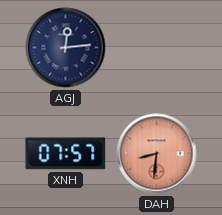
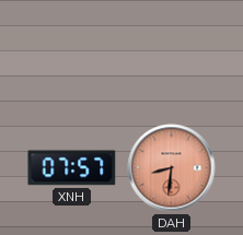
AGJ: 12:14 -> none
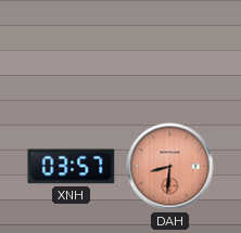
XNH: 07:57 -> 03:57
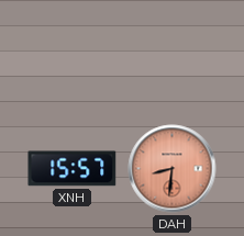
XNH: 03:57 -> 15:57
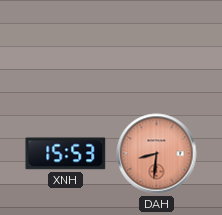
XNH: 15:57 -> 15:53
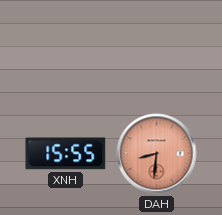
XNH: 15:53 -> 15:55
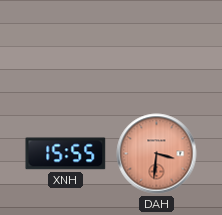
DAH: 8:31 -> 3:31
